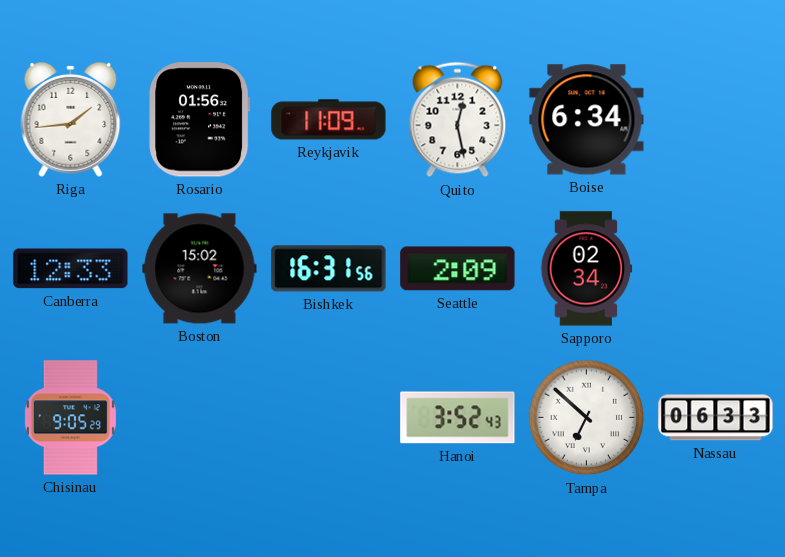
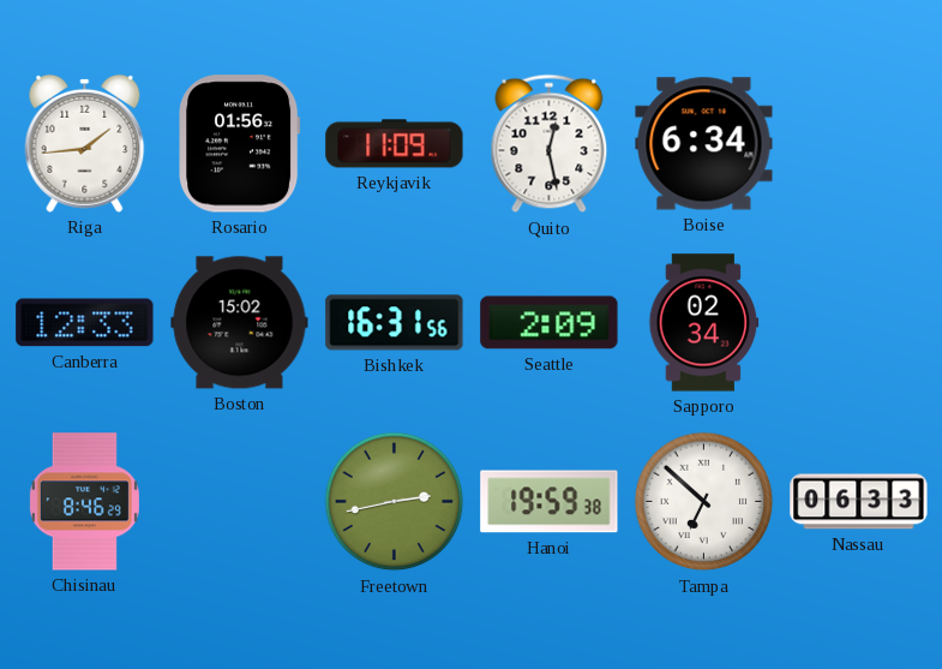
Chisinau: 9:05 -> 8:46
Freetown: none -> 2:43
Hanoi: 3:52 -> 19:59
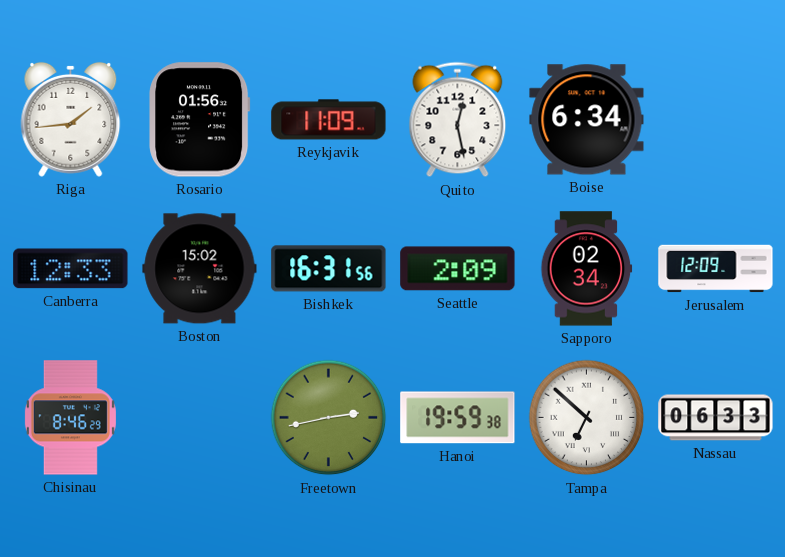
Jerusalem: none -> 12:09
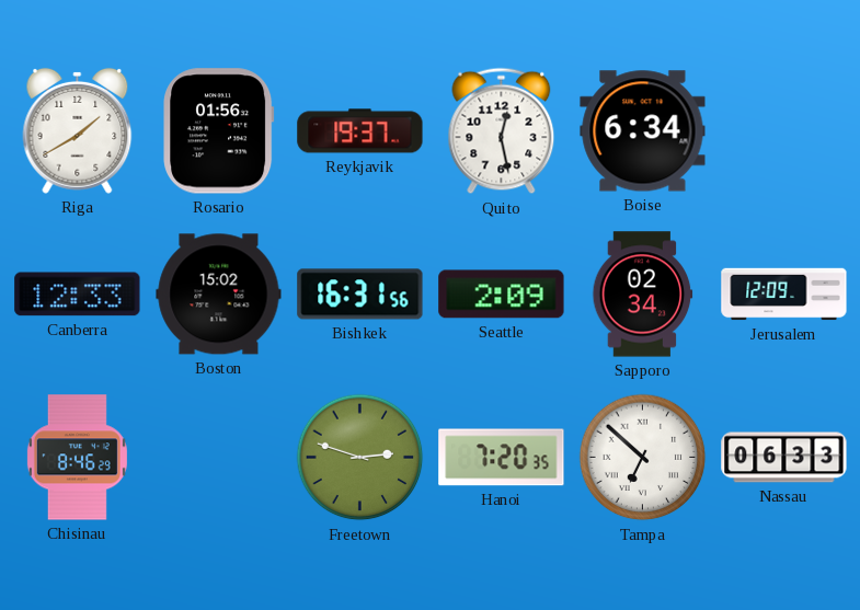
Riga: 1:44 -> 1:40
Reykjavik: 11:09 -> 19:37
Freetown: 2:43 -> 2:48
Hanoi: 19:59 -> 7:20
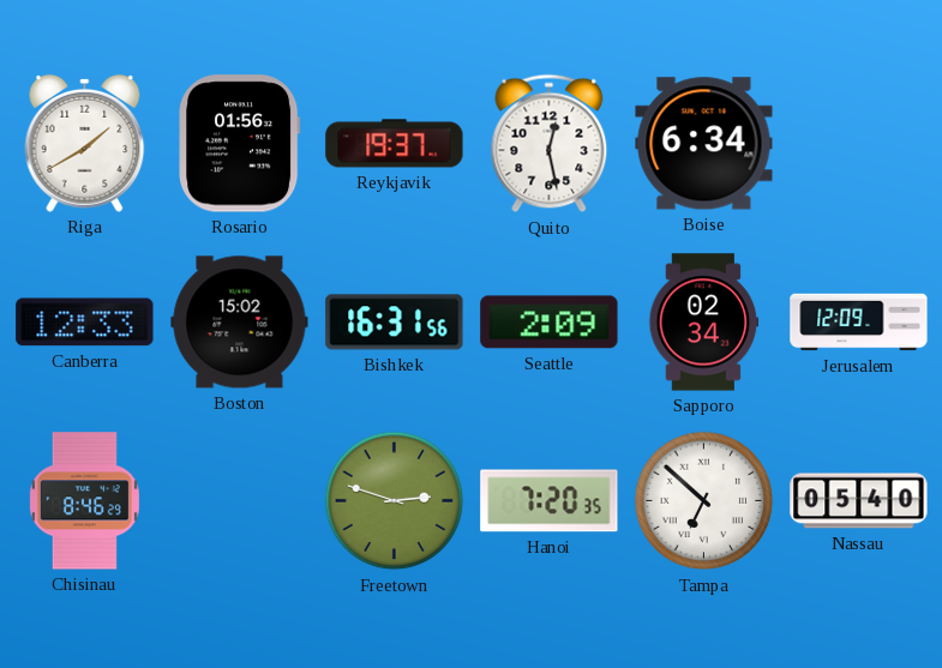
Nassau: 06:33 -> 05:40
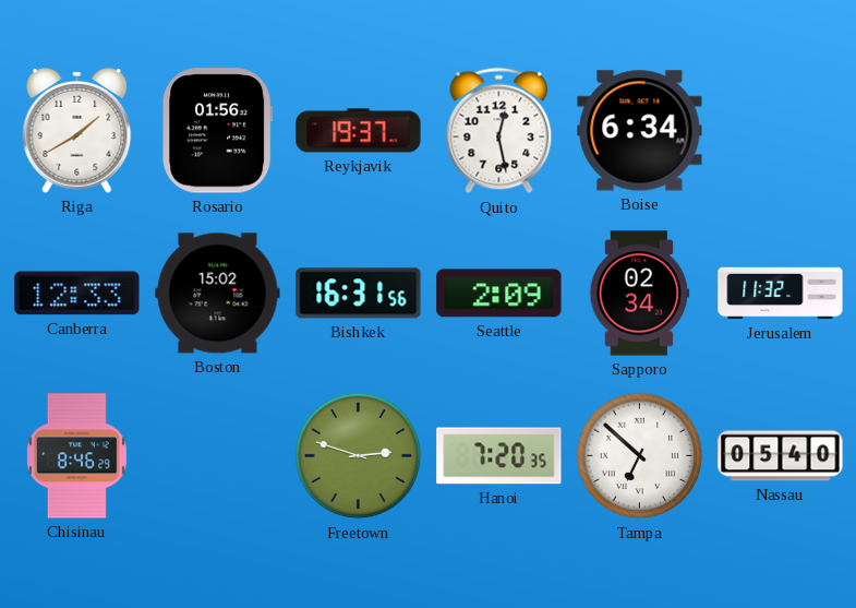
Jerusalem: 12:09 -> 11:32
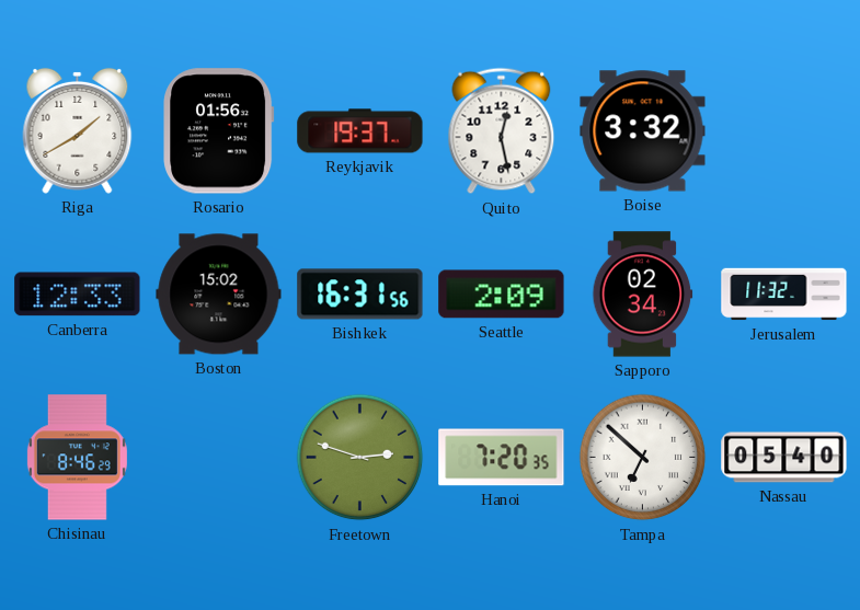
Boise: 6:34 -> 3:32
